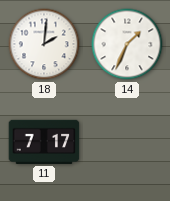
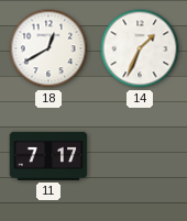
18: 2:01 -> 12:40
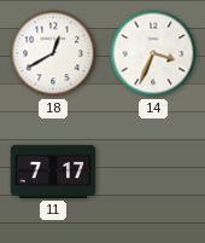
14: 1:34 -> 3:34
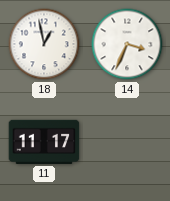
18: 12:40 -> 12:58
11: 7:17 -> 11:17
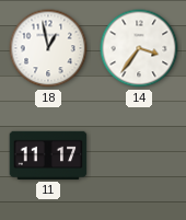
14: 3:34 -> 3:36
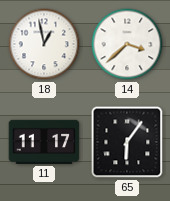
14: 3:36 -> 3:38
65: none -> 6:06
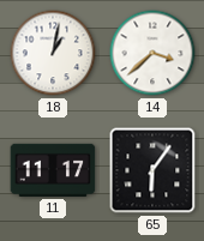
18: 12:58 -> 1:02
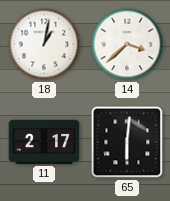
11: 11:17 -> 2:17
65: 6:06 -> 6:01
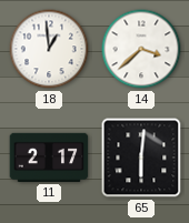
18: 1:02 -> 12:59
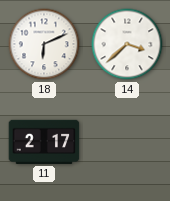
18: 12:59 -> 6:11
65: 6:01 -> none
